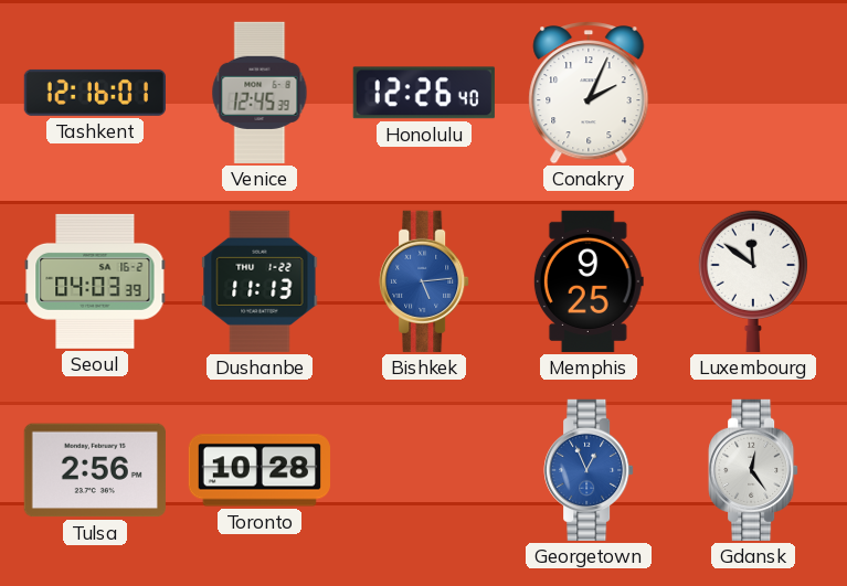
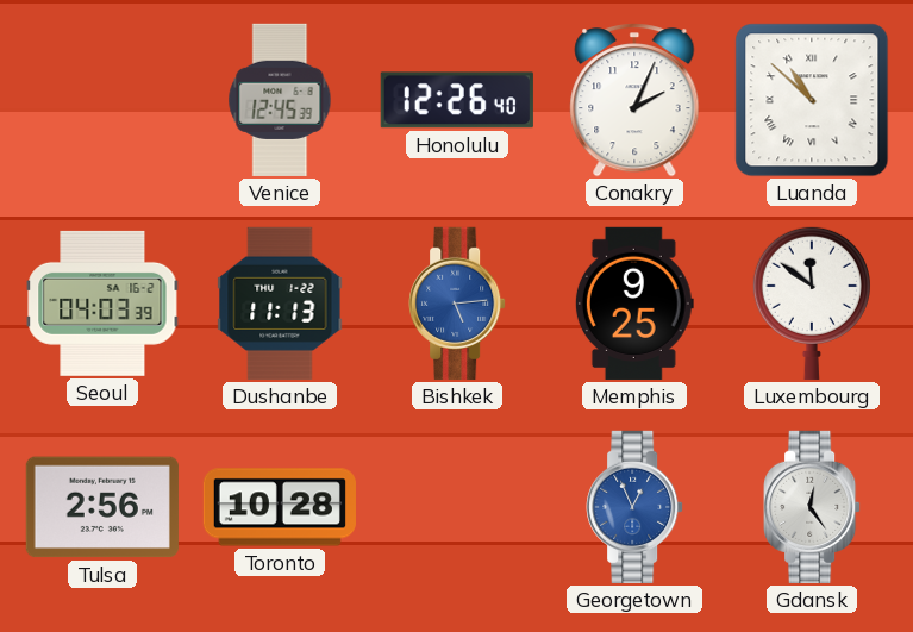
Tashkent: 12:16 -> none
Luanda: none -> 10:52
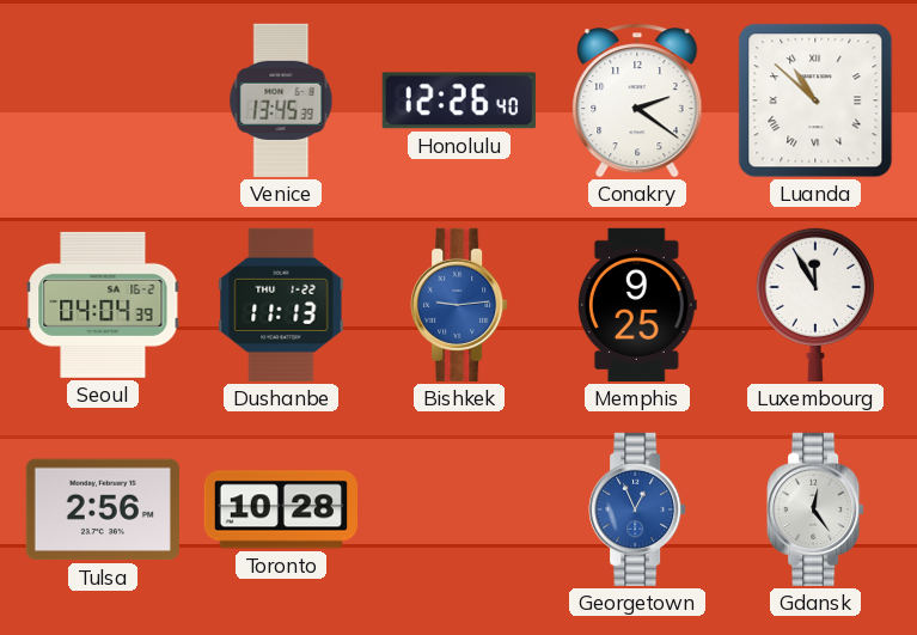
Venice: 12:45 -> 13:45
Conakry: 2:04 -> 2:21
Seoul: 04:03 -> 04:04
Bishkek: 5:14 -> 9:14
Luxembourg: 11:51 -> 11:55
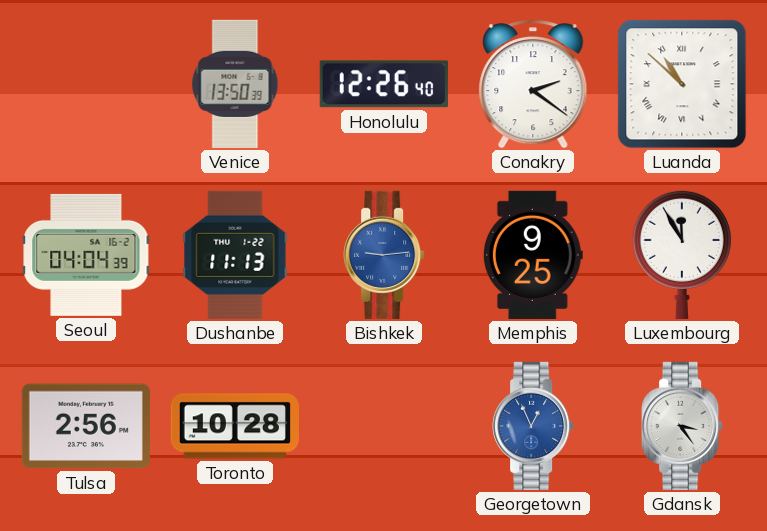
Venice: 13:45 -> 13:50
Gdansk: 12:24 -> 3:24
